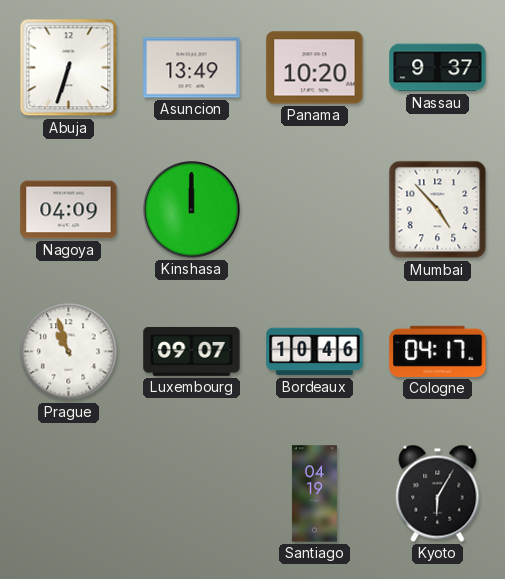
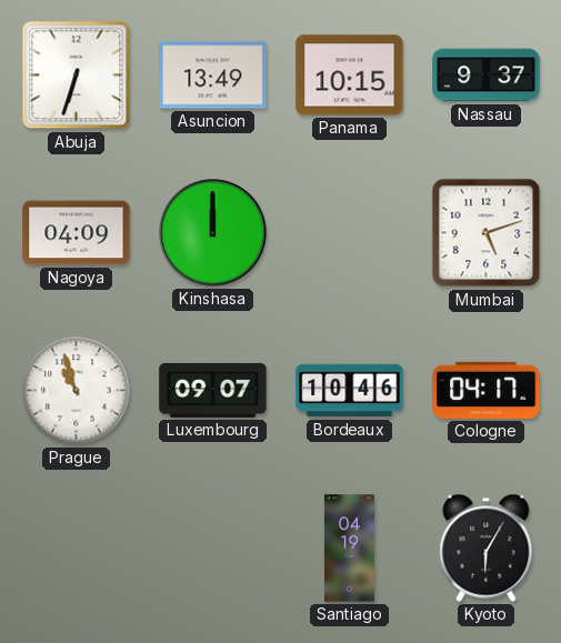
Panama: 10:20 -> 10:15
Mumbai: 4:53 -> 5:12
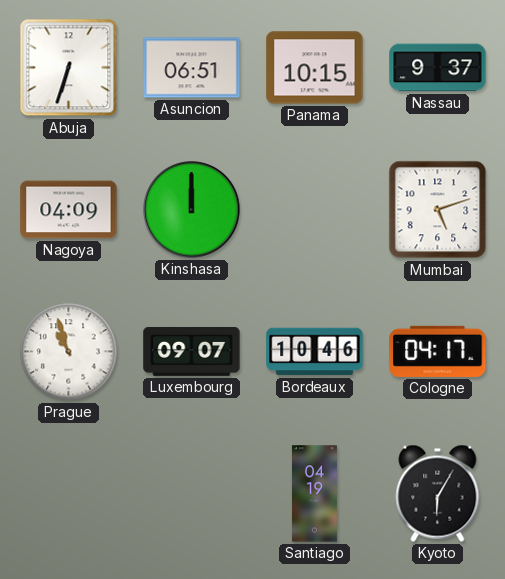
Asuncion: 13:49 -> 06:51
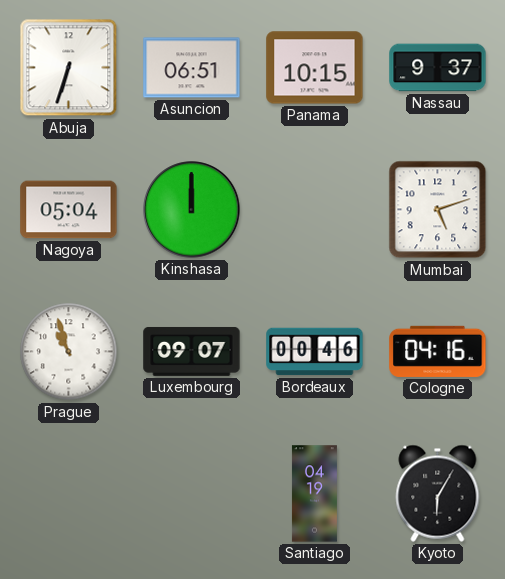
Nagoya: 04:09 -> 05:04
Bordeaux: 10:46 -> 00:46
Cologne: 04:17 -> 04:16
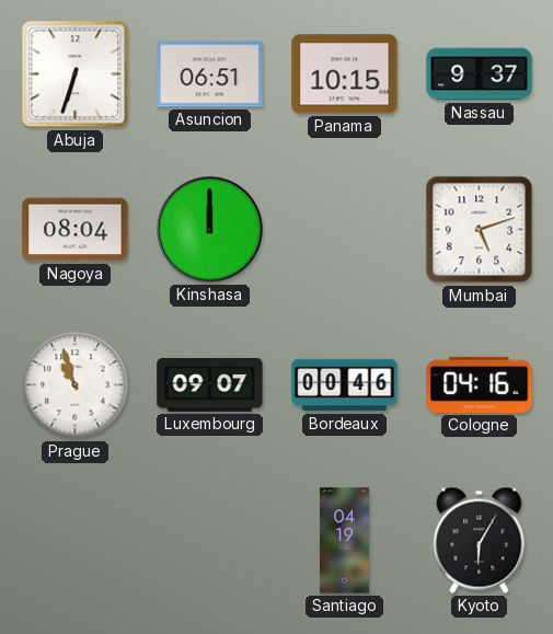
Nagoya: 05:04 -> 08:04
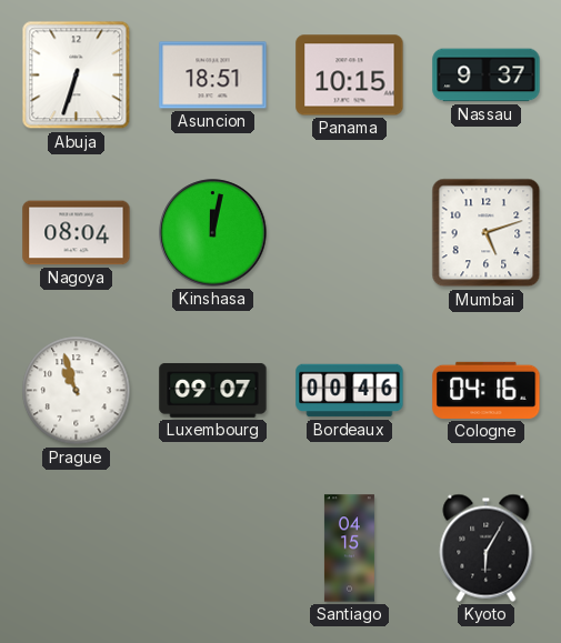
Asuncion: 06:51 -> 18:51
Kinshasa: 12:00 -> 12:02
Santiago: 04:19 -> 04:15
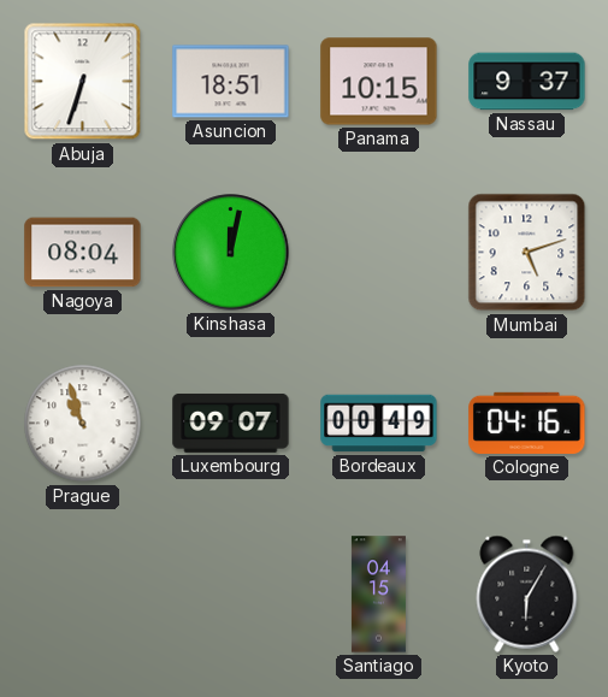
Bordeaux: 00:46 -> 00:49
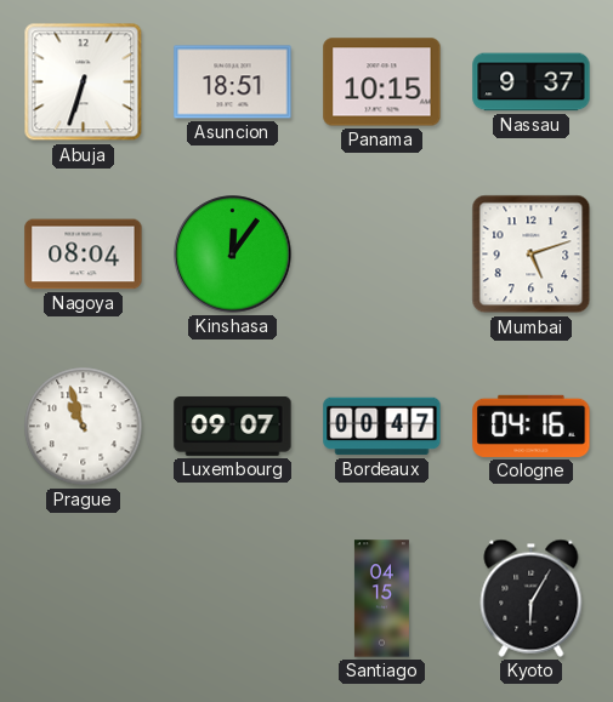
Kinshasa: 12:02 -> 12:06
Bordeaux: 00:49 -> 00:47
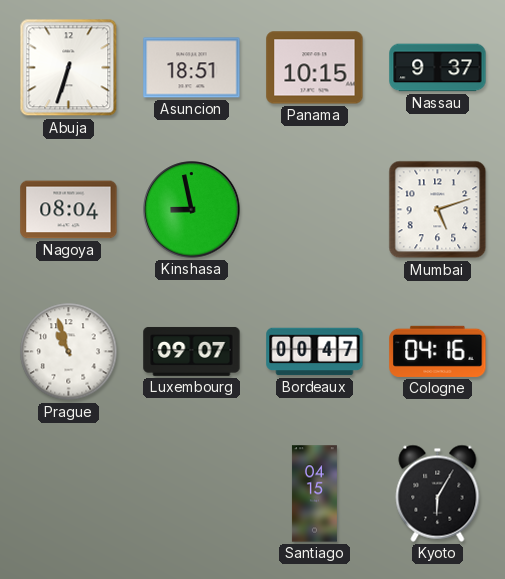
Kinshasa: 12:06 -> 8:58
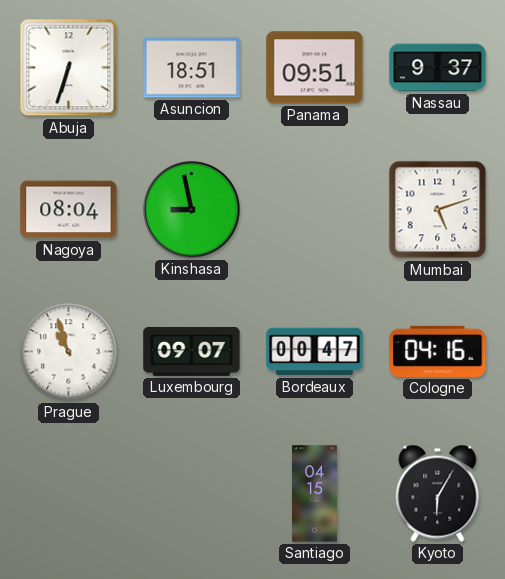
Panama: 10:15 -> 09:51
